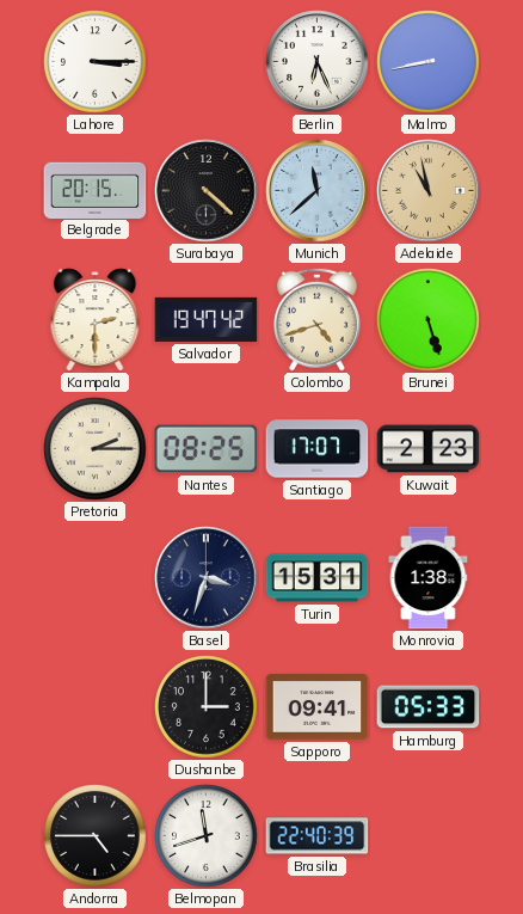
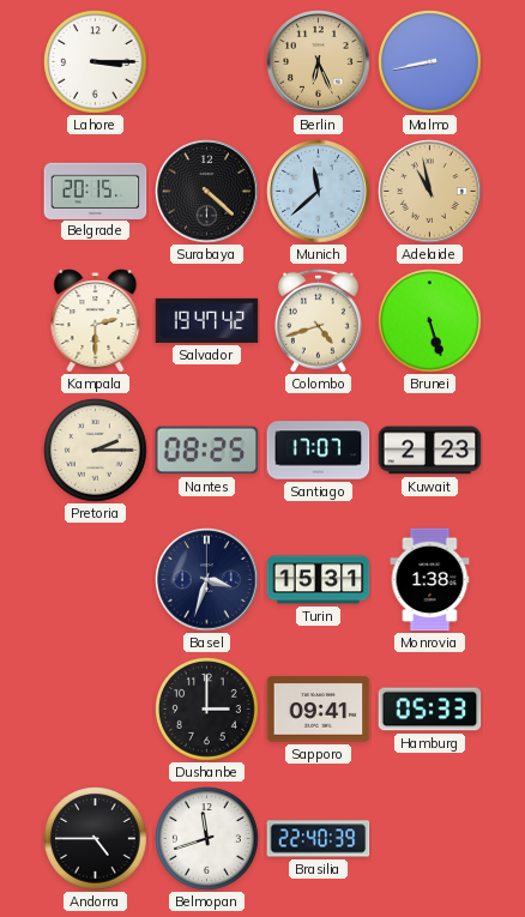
Berlin dial: white -> champagne
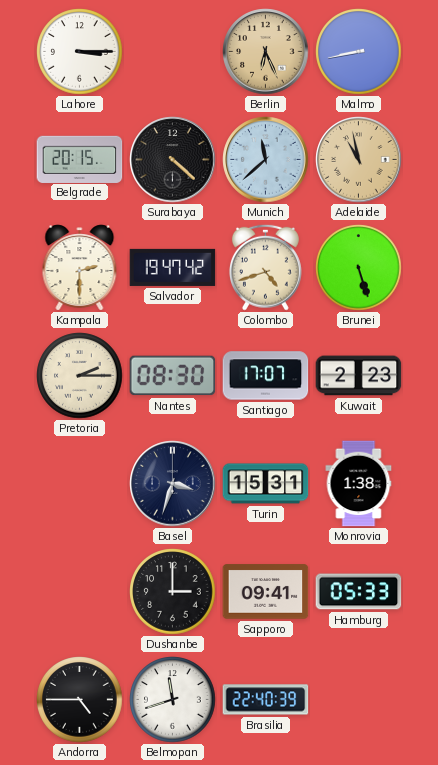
Nantes: 08:25 -> 08:30
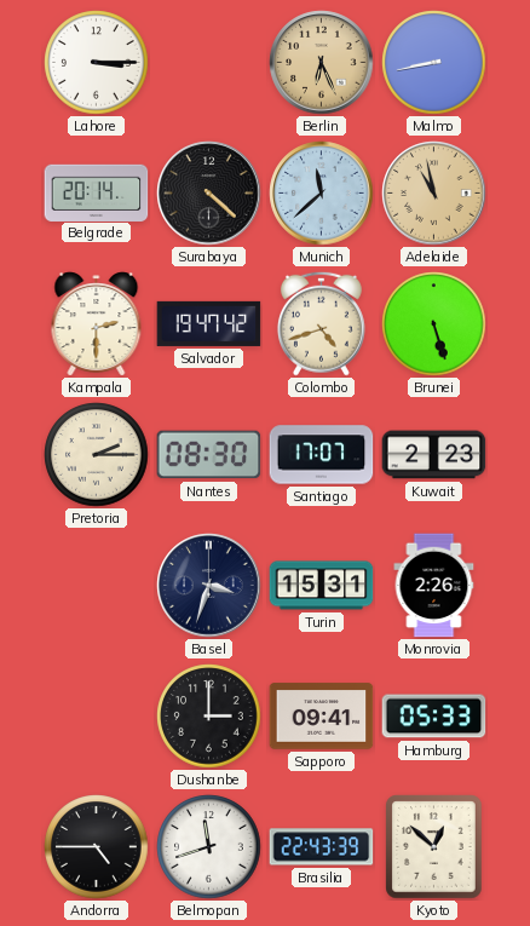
Belgrade: 20:15 -> 20:14
Monrovia: 1:38 -> 2:26
Brasilia: 22:40 -> 22:43
Kyoto: none -> 12:52
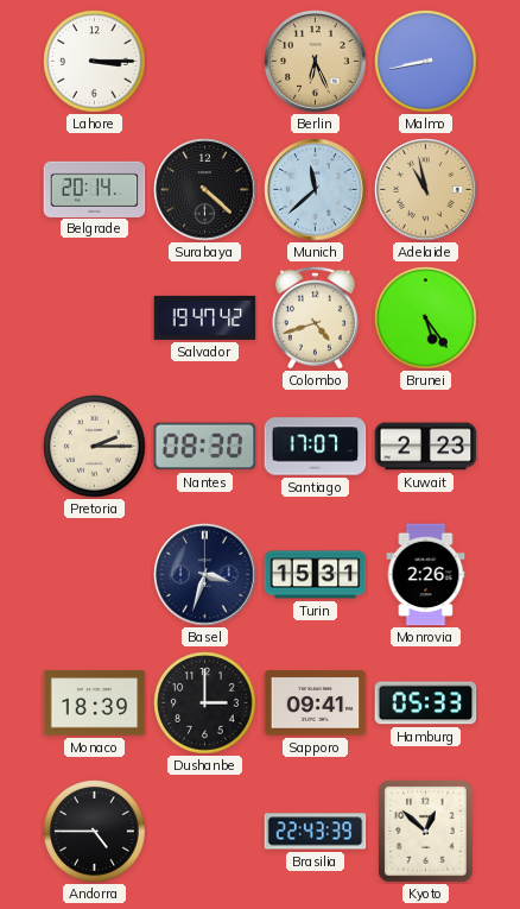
Kampala: 2:30 -> none
Brunei: 5:27 -> 5:24
Monaco: none -> 18:39
Belmopan: 11:42 -> none
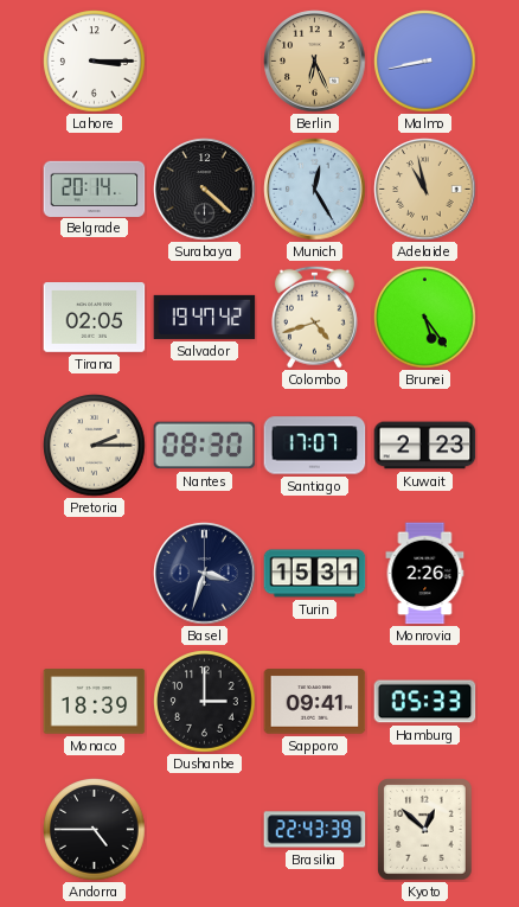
Munich: 11:38 -> 12:25
Tirana: none -> 02:05
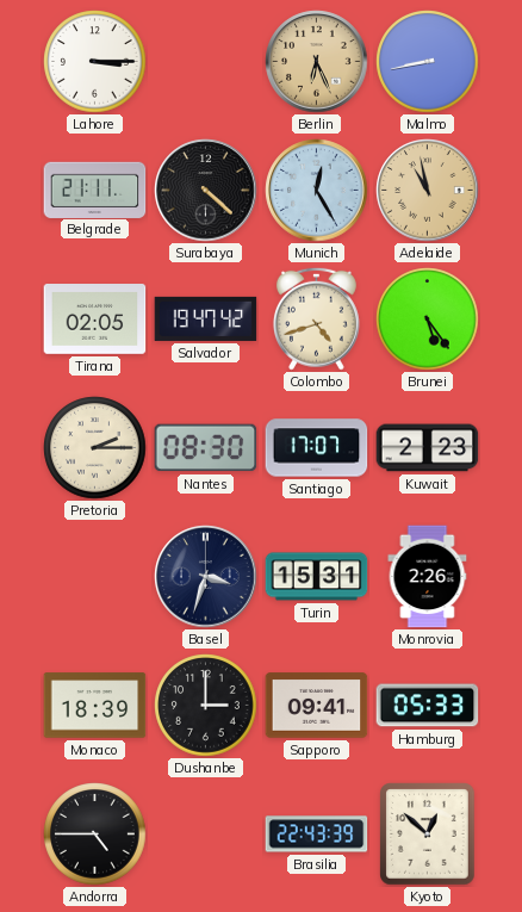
Belgrade: 20:14 -> 21:11
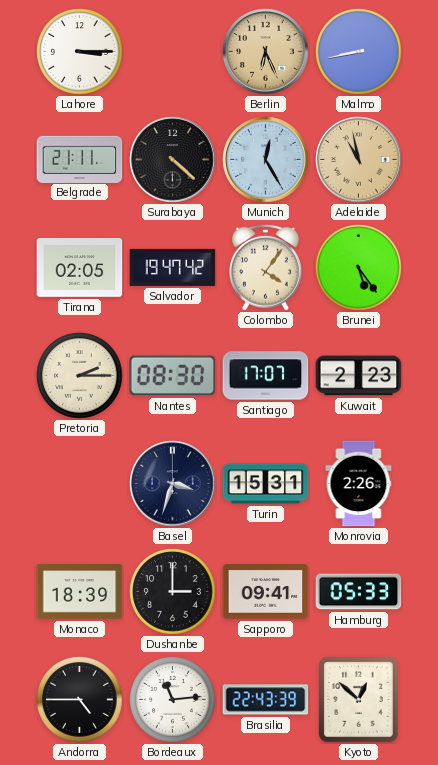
Colombo: 4:42 -> 4:06
Bordeaux: none -> 11:14
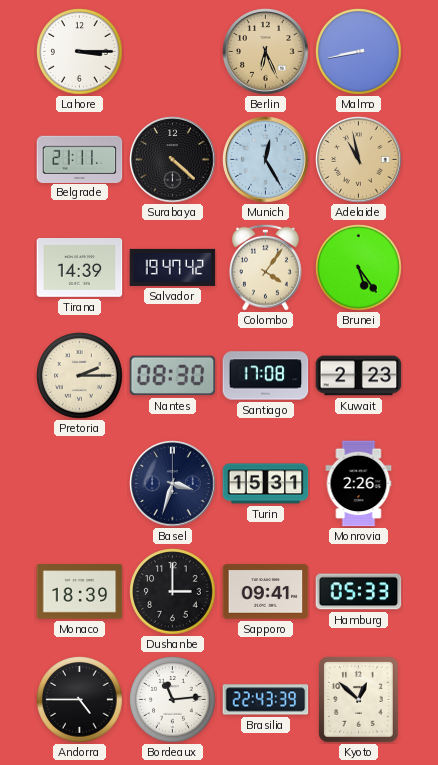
Tirana: 02:05 -> 14:39
Santiago: 17:07 -> 17:08
